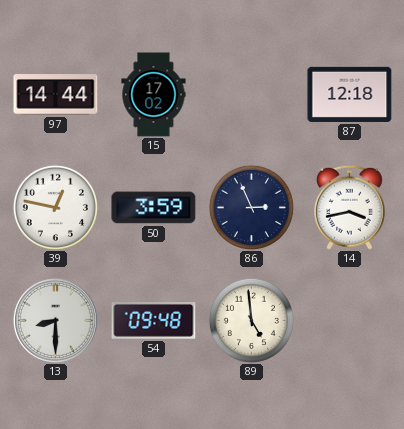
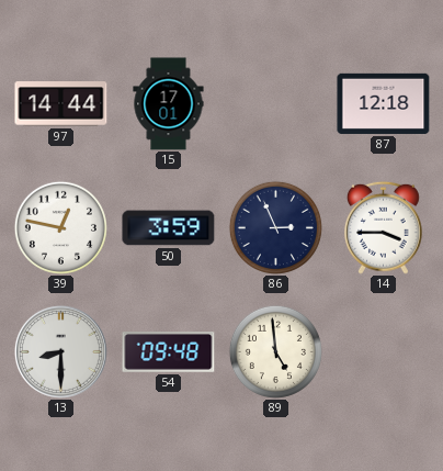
15: 17:02 -> 17:01
14: 3:43 -> 3:45
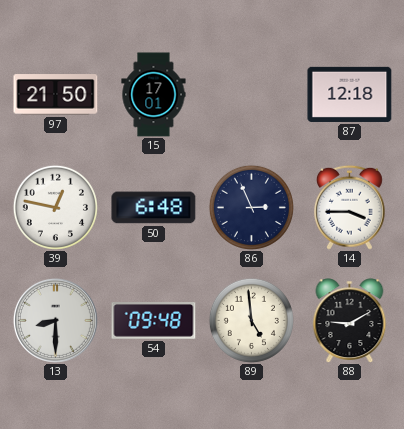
97: 14:44 -> 21:50
50: 3:59 -> 6:48
88: none -> 9:10
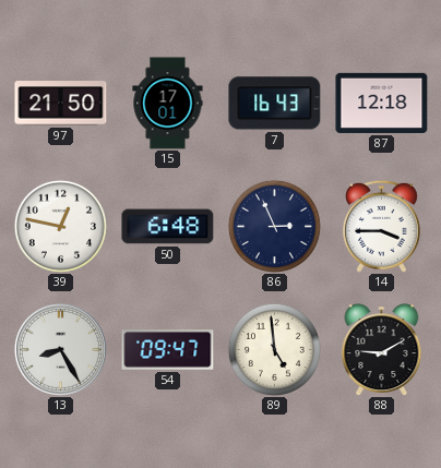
7: none -> 16:43
13: 8:30 -> 8:25
54: 09:48 -> 09:47
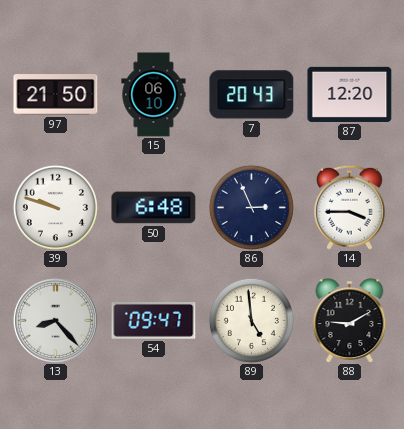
15: 17:01 -> 06:10
7: 16:43 -> 20:43
87: 12:18 -> 12:20
39: 12:47 -> 9:48
13: 8:25 -> 8:23
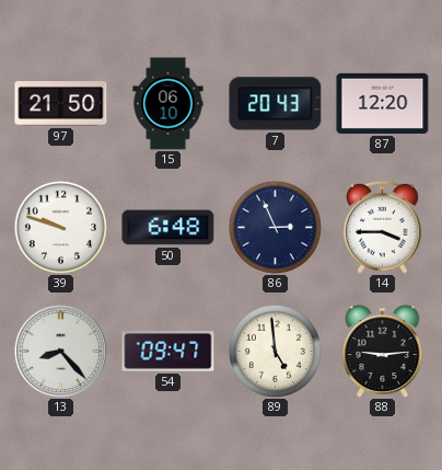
88: 9:10 -> 9:14
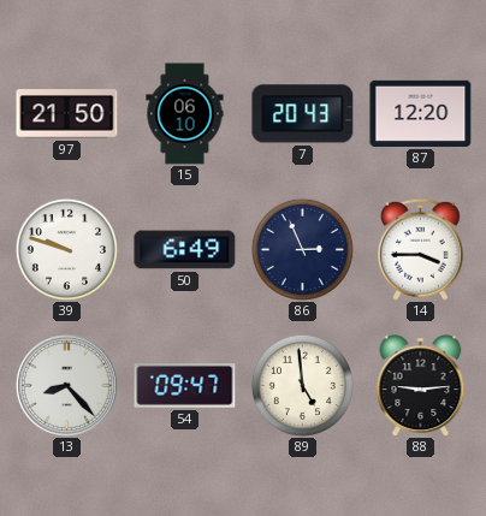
50: 6:48 -> 6:49
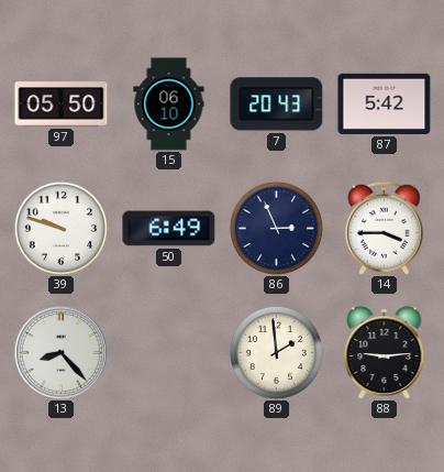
97: 21:50 -> 05:50
87: 12:20 -> 5:42
54: 09:47 -> none
89: 4:59 -> 1:59
